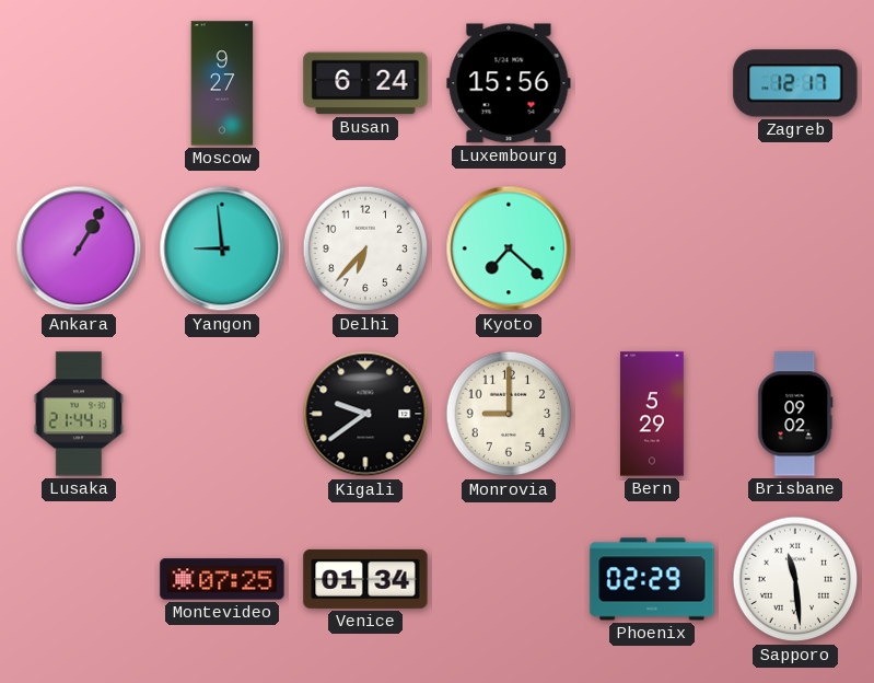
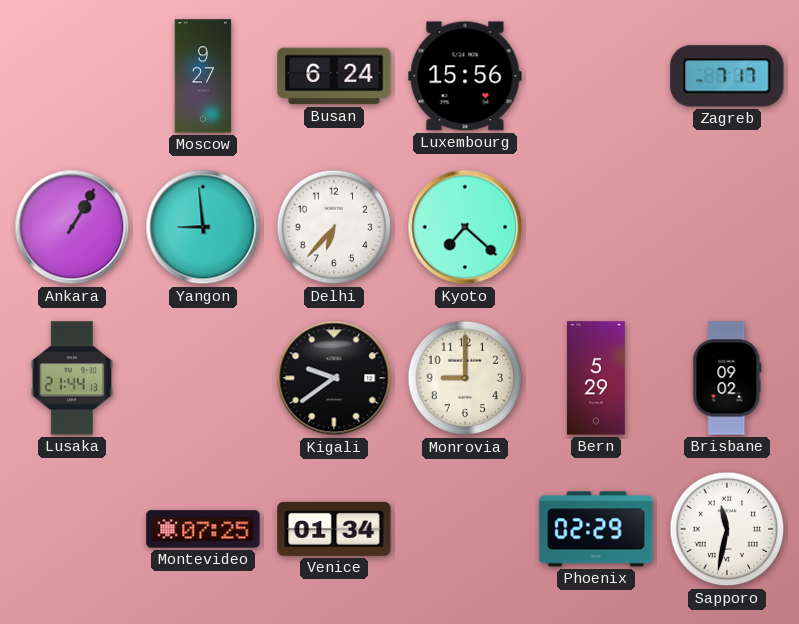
Zagreb: 12:17 -> 7:17
Sapporo: 11:29 -> 11:32
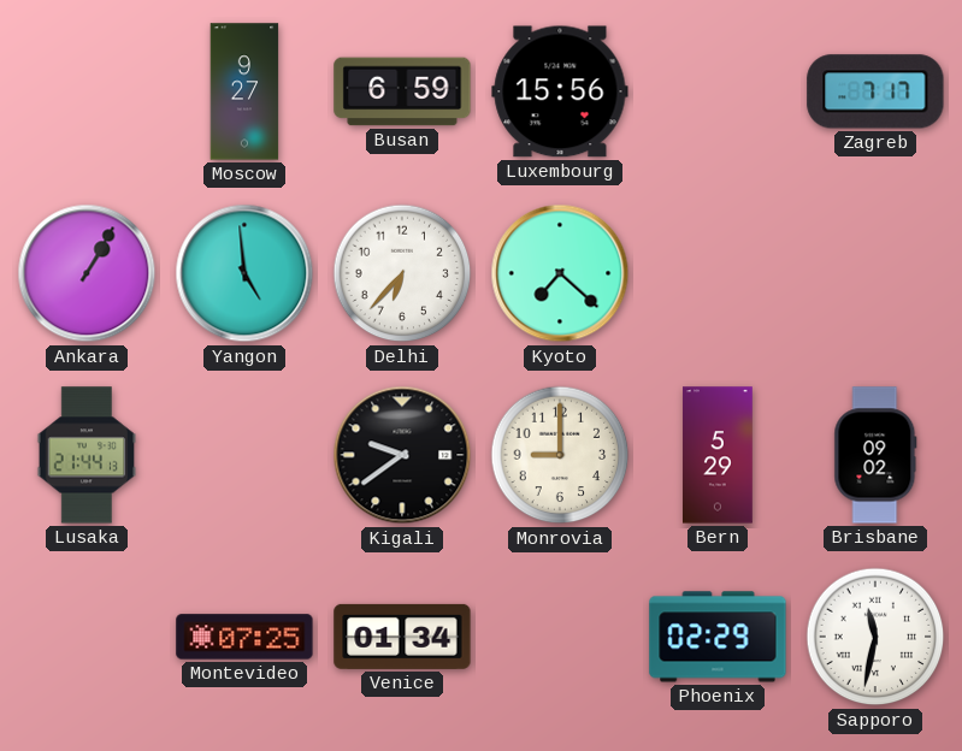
Busan: 6:24 -> 6:59
Yangon: 8:59 -> 4:59
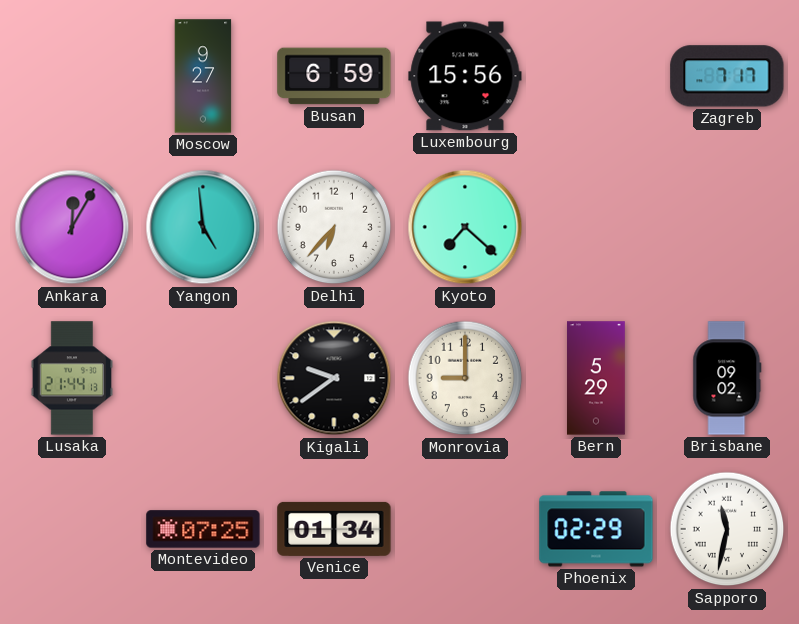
Ankara: 1:05 -> 12:05
